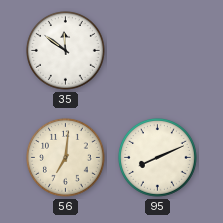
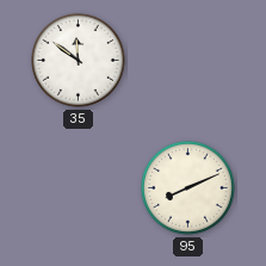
56: 7:01 -> none
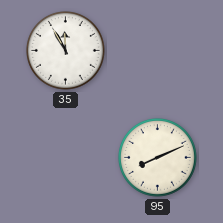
35: 11:51 -> 11:55
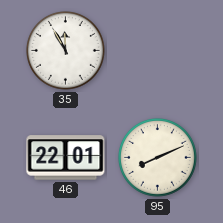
46: none -> 22:01
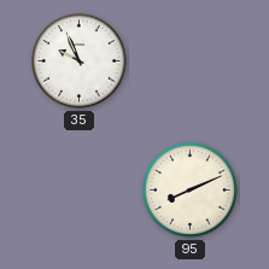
35: 11:55 -> 9:56
46: 22:01 -> none
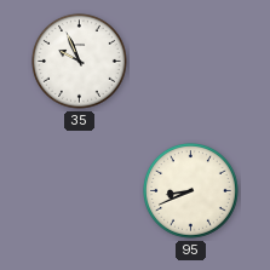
95: 8:11 -> 8:41
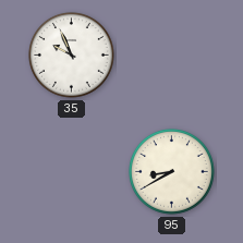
95: 8:41 -> 8:40
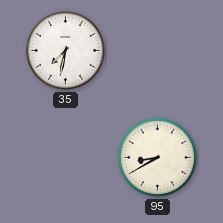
35: 9:56 -> 7:32
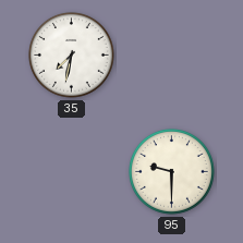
95: 8:40 -> 9:30
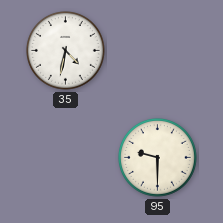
35: 7:32 -> 4:32
